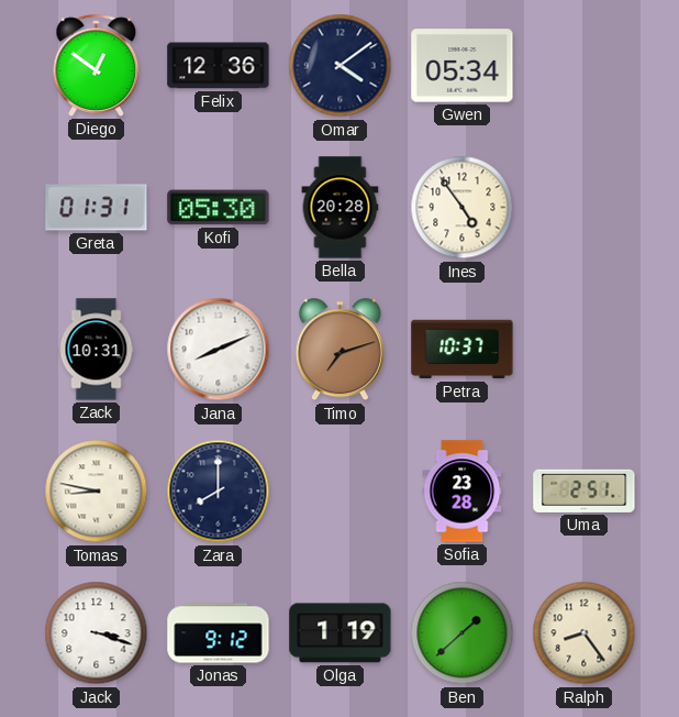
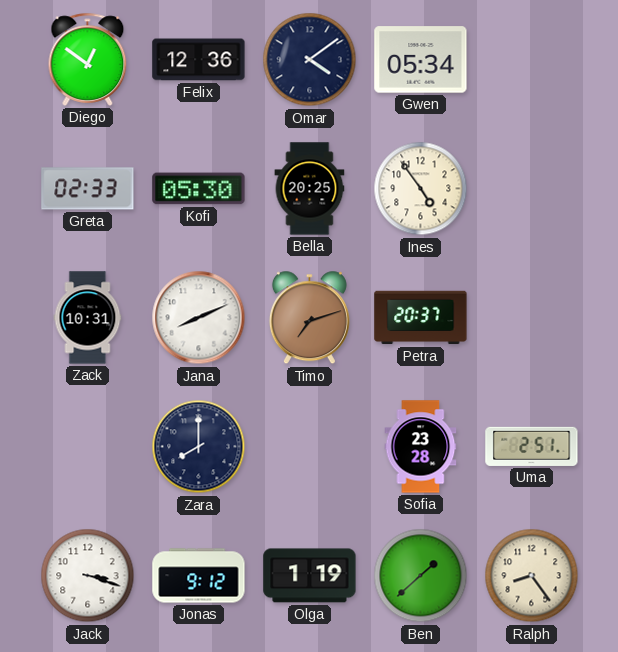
Greta: 01:31 -> 02:33
Bella: 20:28 -> 20:25
Petra: 10:37 -> 20:37
Tomas: 8:47 -> none
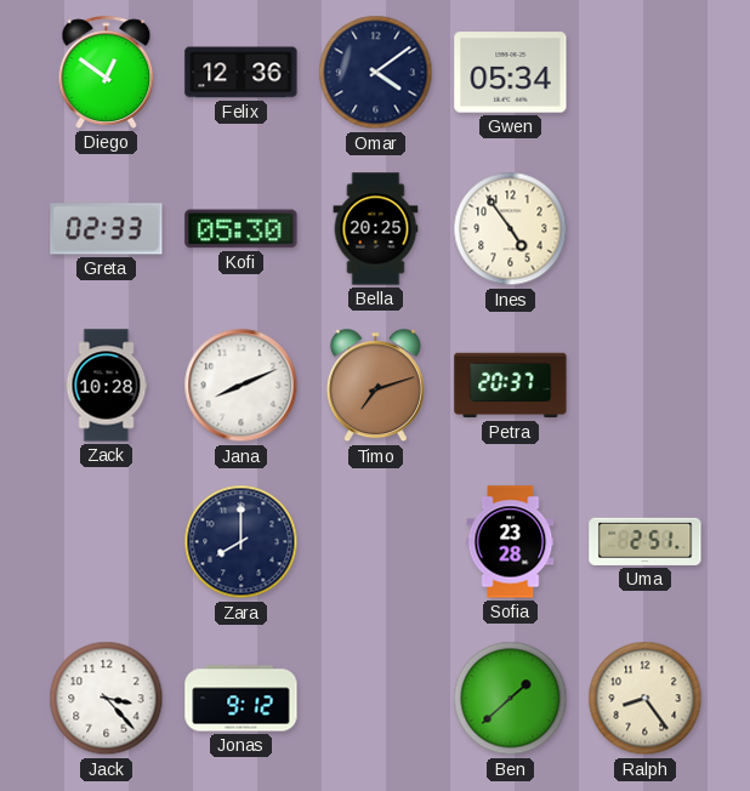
Zack: 10:31 -> 10:28
Jack: 3:18 -> 3:23
Olga: 1:19 -> none
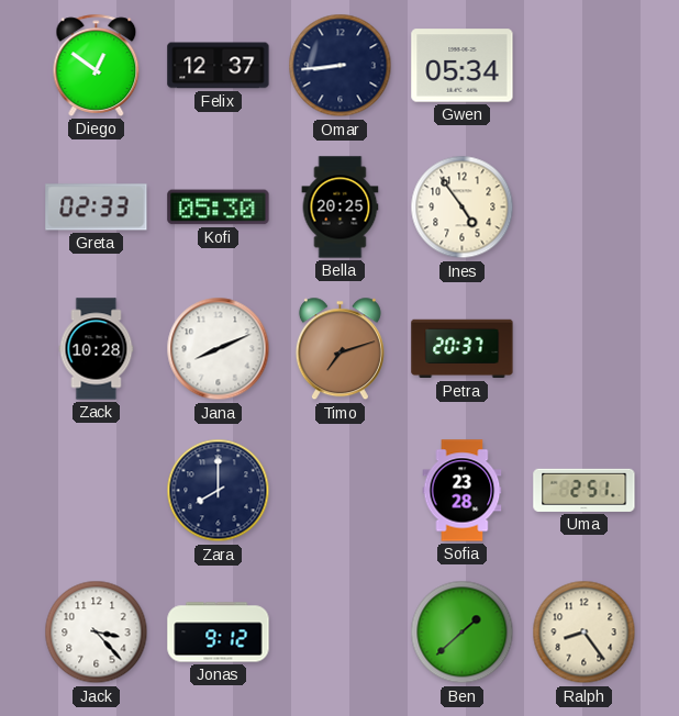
Felix: 12:36 -> 12:37
Omar: 4:09 -> 8:44
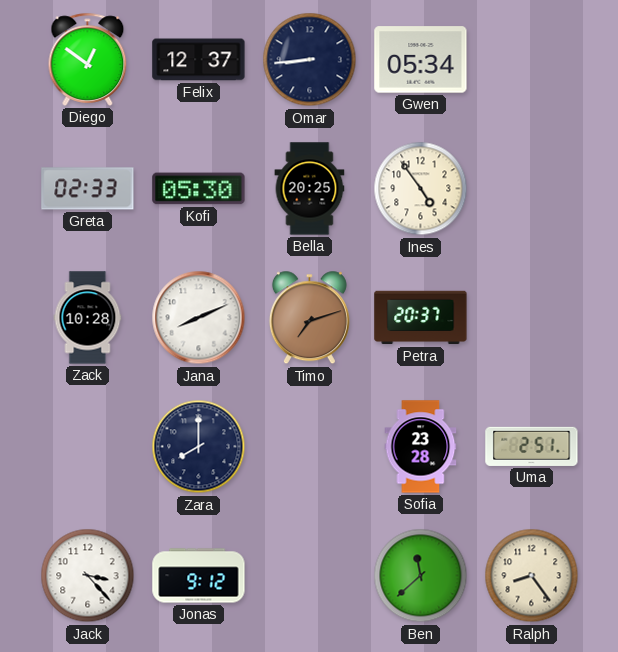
Ben: 1:38 -> 11:38
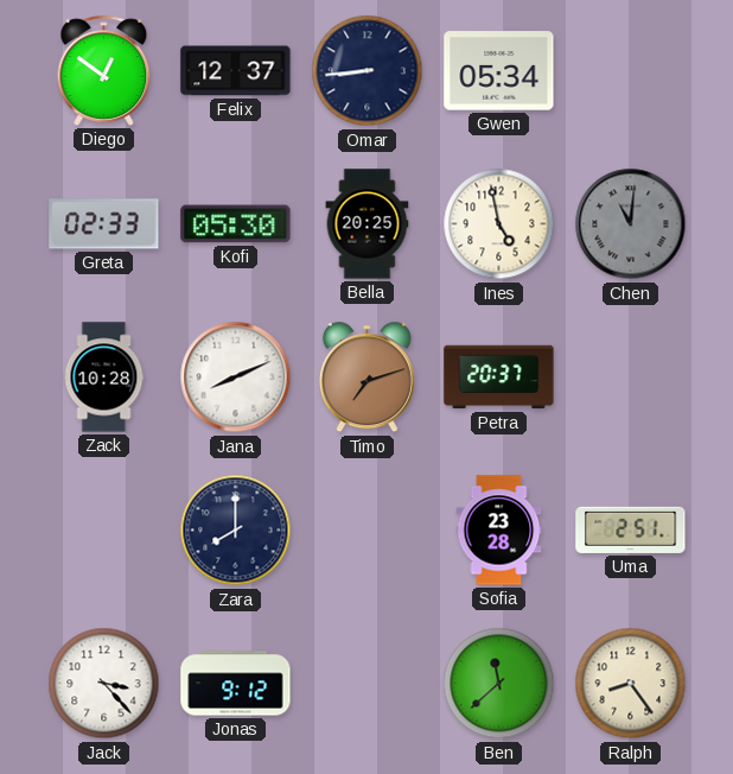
Ines: 4:54 -> 4:58
Chen: none -> 11:01
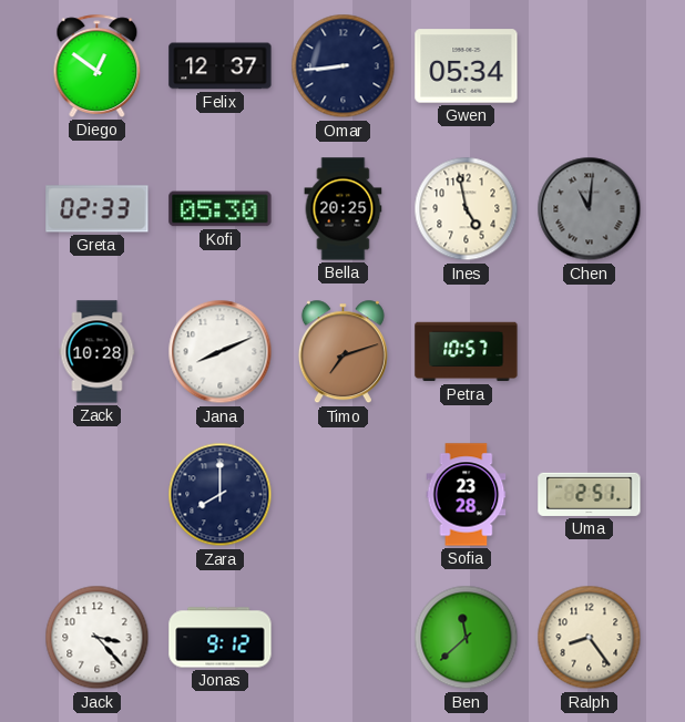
Petra: 20:37 -> 10:57
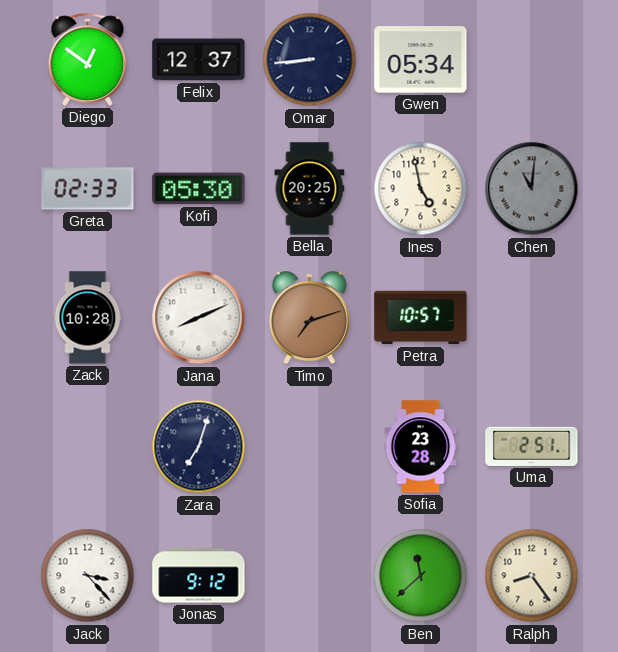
Zara: 8:00 -> 7:03
